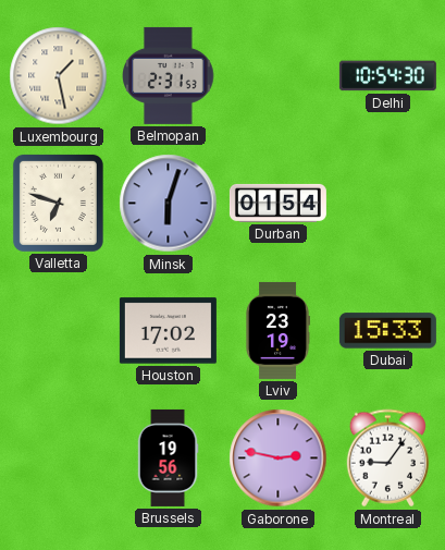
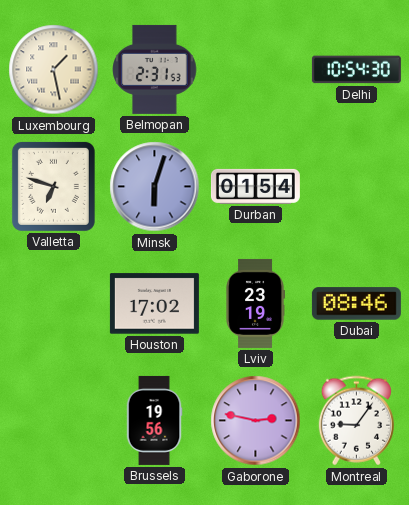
Dubai: 15:33 -> 08:46
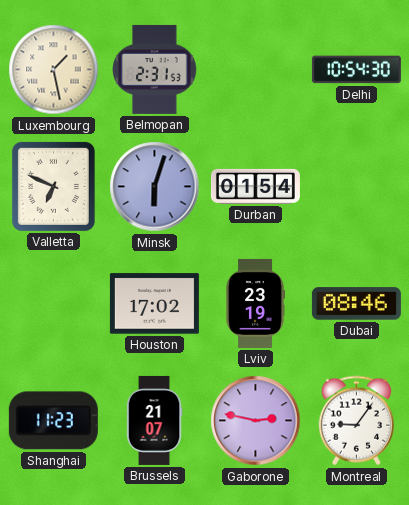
Valletta: 6:48 -> 6:49
Shanghai: none -> 11:23
Brussels: 19:56 -> 21:07
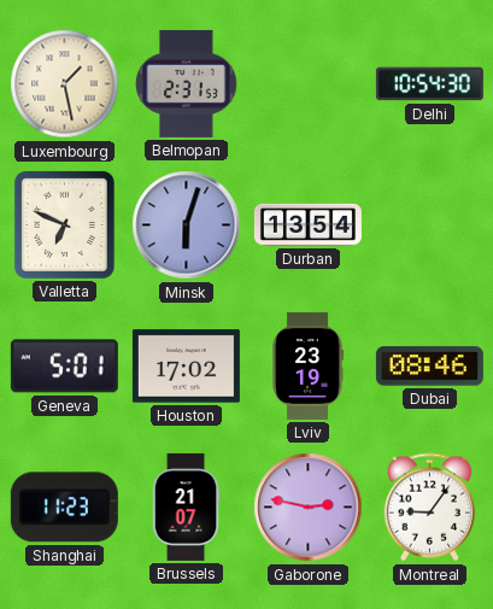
Durban: 01:54 -> 13:54
Geneva: none -> 5:01
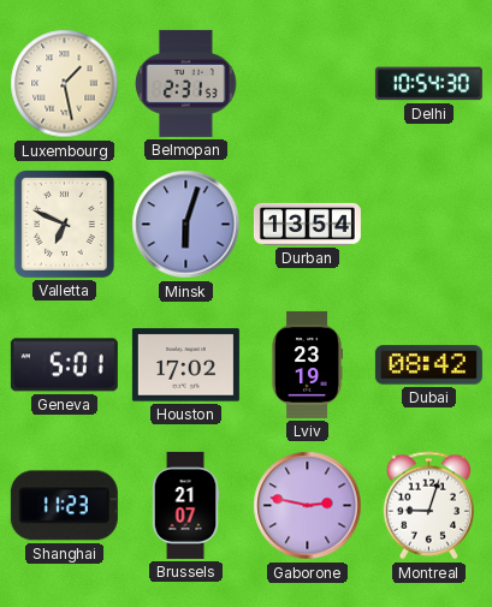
Dubai: 08:46 -> 08:42
Montreal: 9:06 -> 9:03
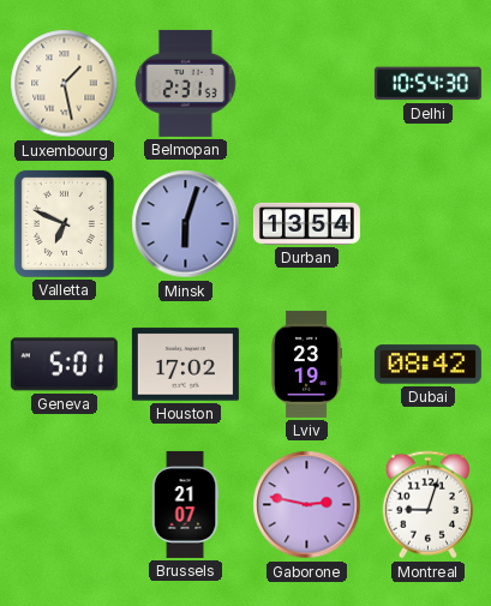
Shanghai: 11:23 -> none
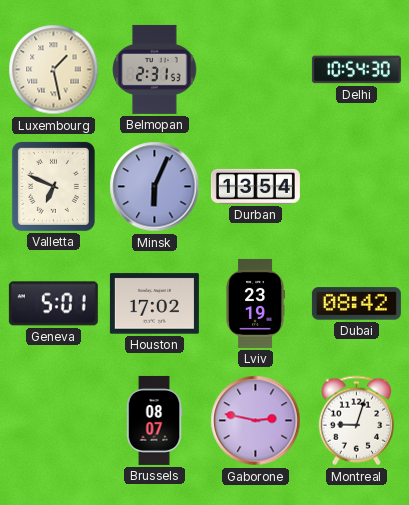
Minsk: 6:03 -> 6:04
Brussels: 21:07 -> 08:07
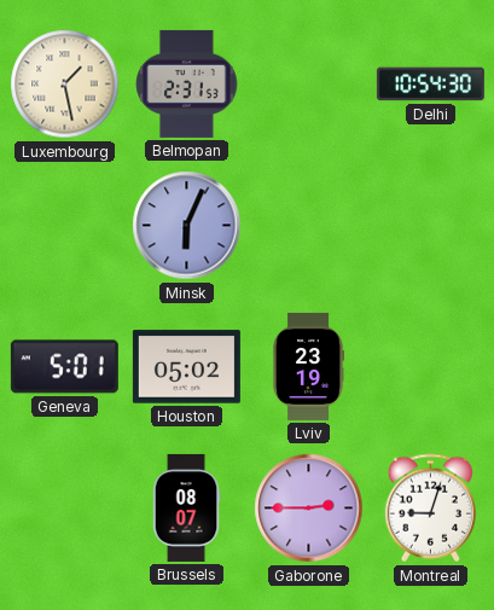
Valletta: 6:49 -> none
Durban: 13:54 -> none
Houston: 17:02 -> 05:02
Dubai: 08:42 -> none
Gaborone: 2:47 -> 2:45
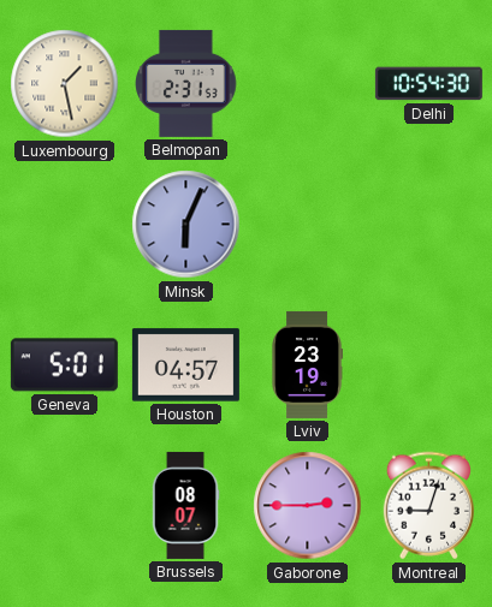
Houston: 05:02 -> 04:57
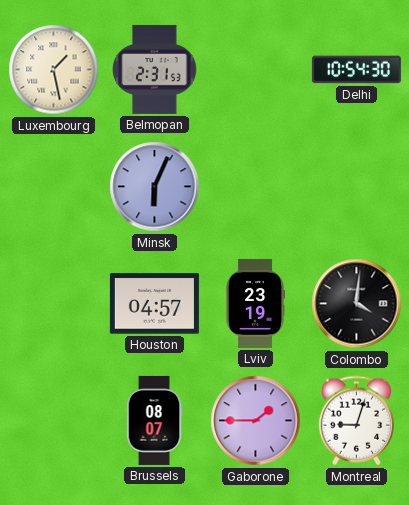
Geneva: 5:01 -> none
Colombo: none -> 4:01
Gaborone: 2:45 -> 1:45
